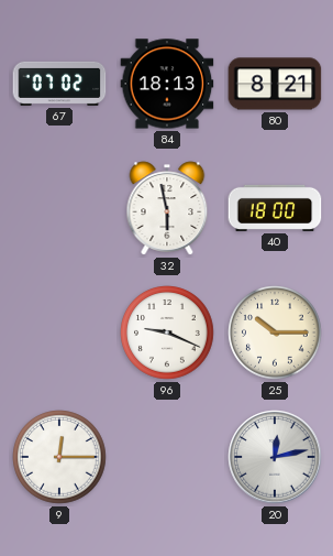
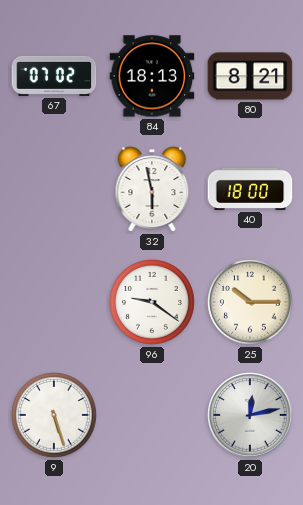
96: 9:19 -> 9:21
9: 12:15 -> 5:27
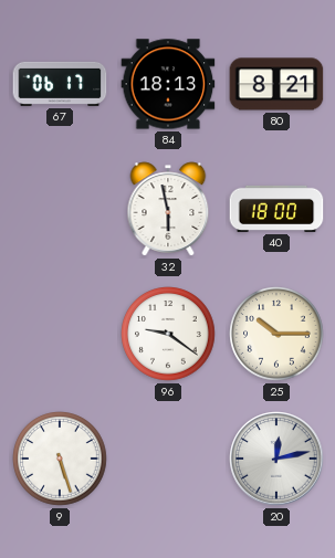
67: 07:02 -> 06:17
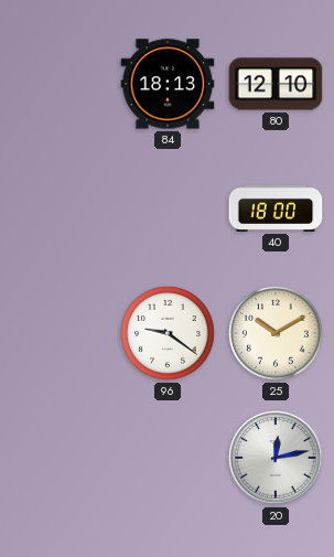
67: 06:17 -> none
80: 8:21 -> 12:10
32: 5:58 -> none
25: 10:15 -> 10:10
9: 5:27 -> none
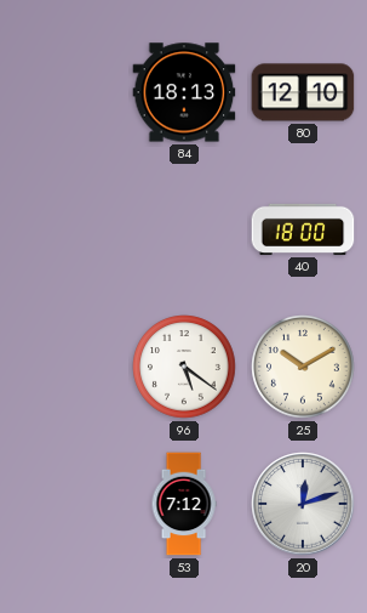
96: 9:21 -> 5:21
53: none -> 7:12
20: 12:13 -> 12:12
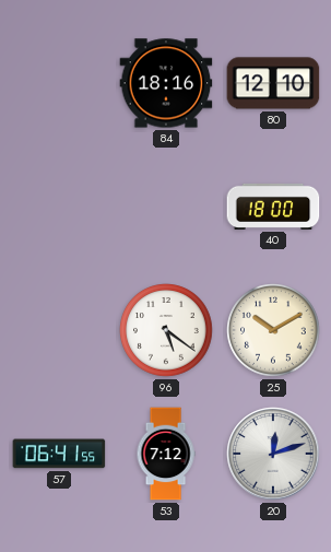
84: 18:13 -> 18:16
57: none -> 06:41
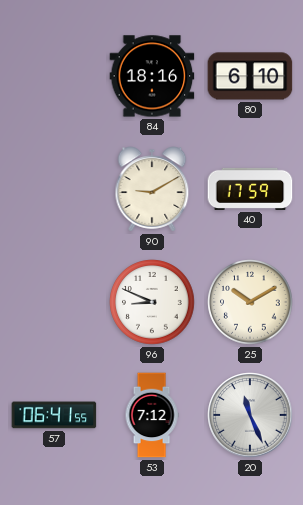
80: 12:10 -> 6:10
90: none -> 9:10
40: 18:00 -> 17:59
96: 5:21 -> 8:49
20: 12:12 -> 11:26
